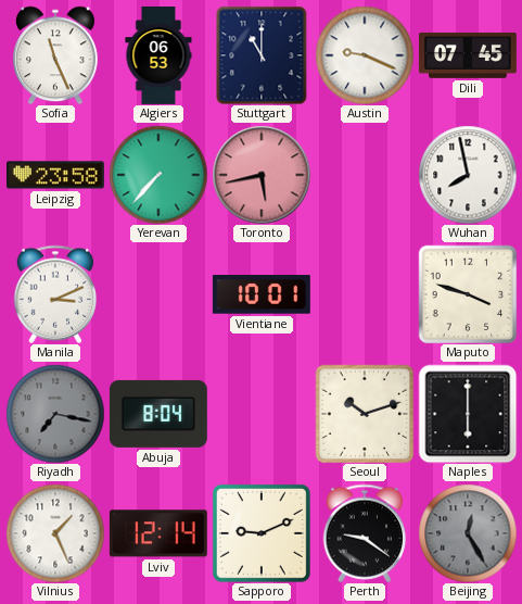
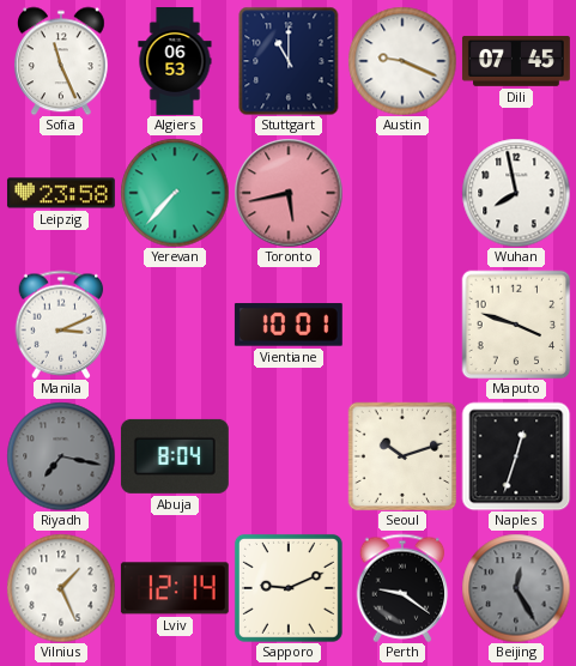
Naples: 6:00 -> 12:33
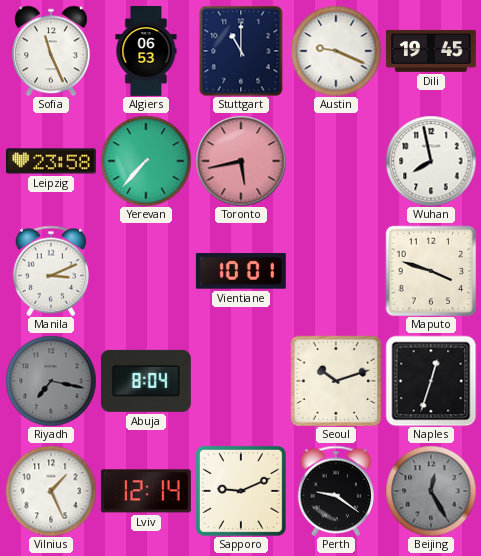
Dili: 07:45 -> 19:45
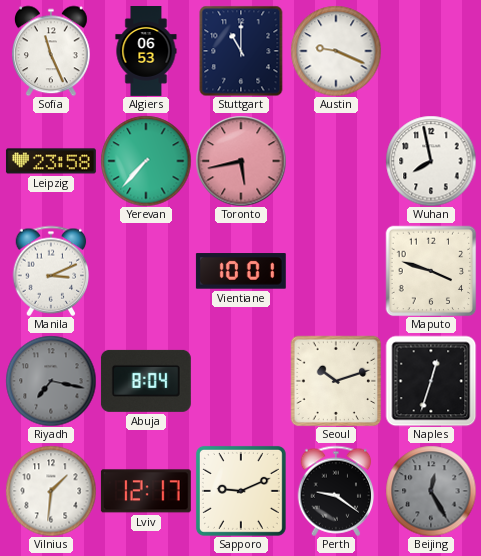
Dili: 19:45 -> none
Vilnius: 1:26 -> 1:31
Lviv: 12:14 -> 12:17
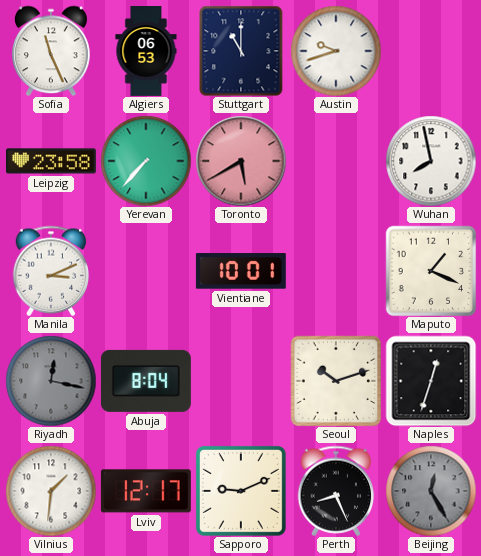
Austin: 9:19 -> 9:42
Toronto: 5:43 -> 5:40
Maputo: 3:48 -> 1:19
Riyadh: 7:17 -> 12:17
Perth: 9:21 -> 8:26
